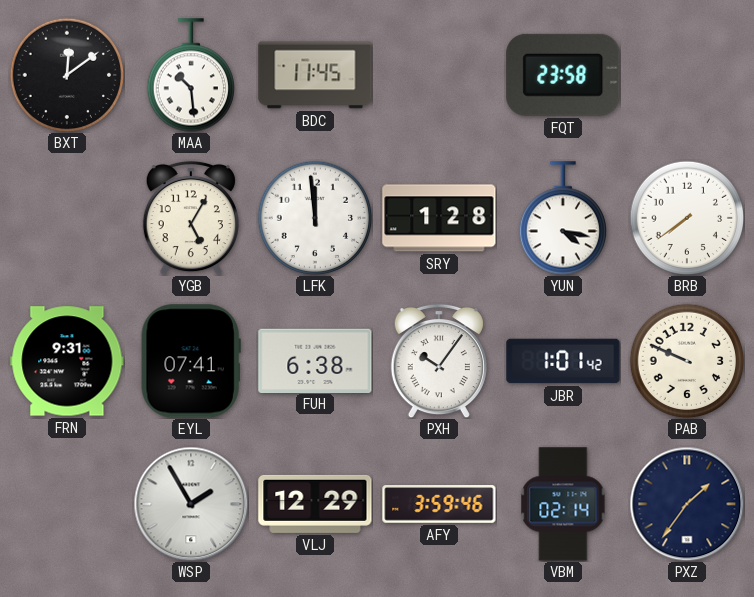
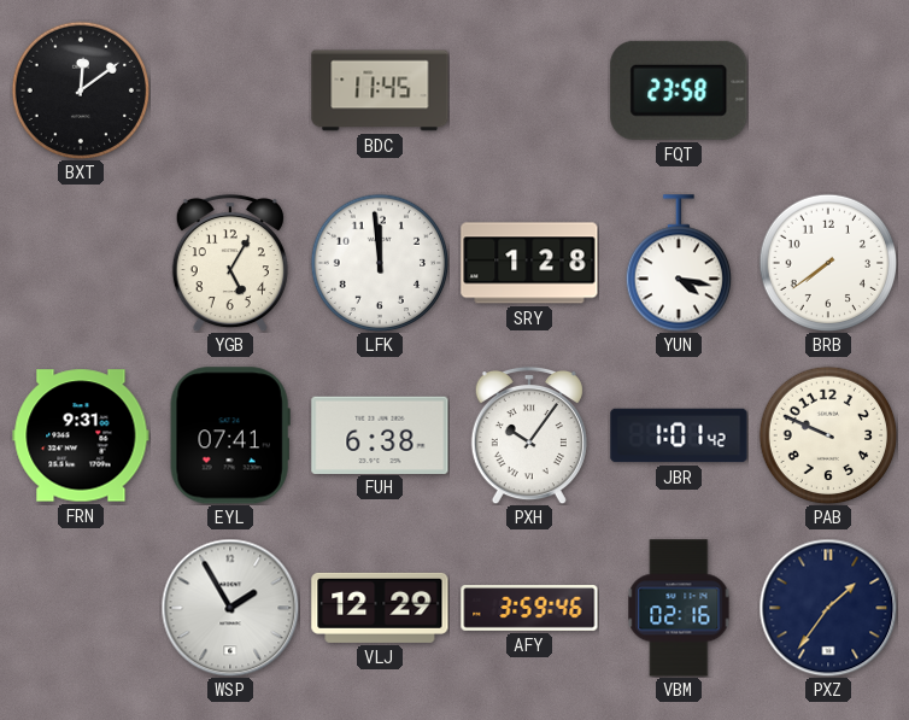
MAA: 10:29 -> none
VBM: 02:14 -> 02:16
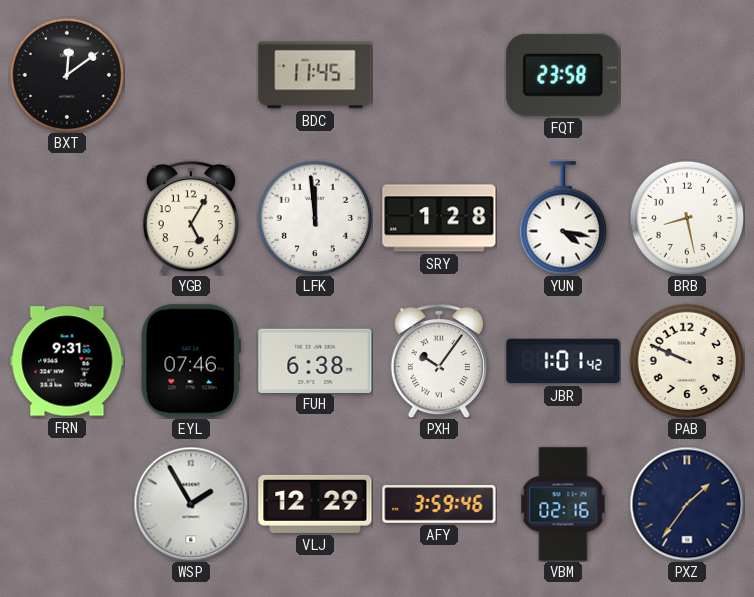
BRB: 7:39 -> 8:28
EYL: 07:41 -> 07:46
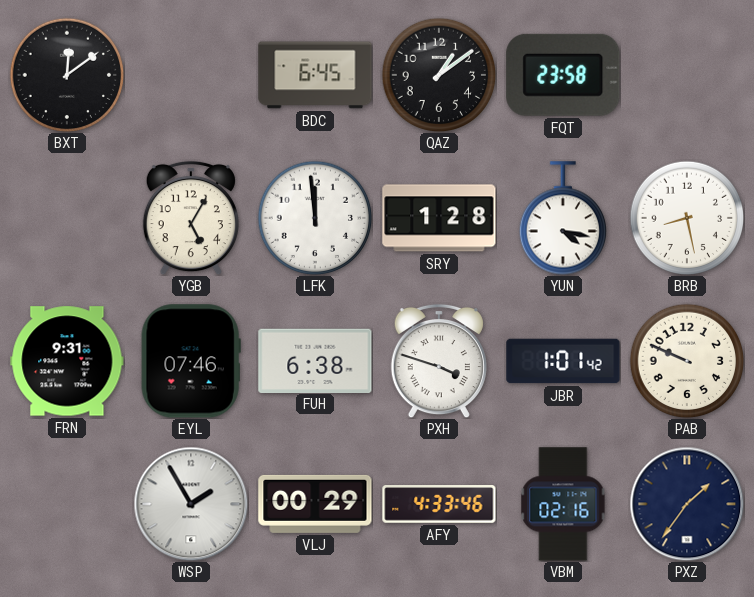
BDC: 11:45 -> 6:45
QAZ: none -> 1:09
PXH: 10:06 -> 3:48
VLJ: 12:29 -> 00:29
AFY: 3:59 -> 4:33
